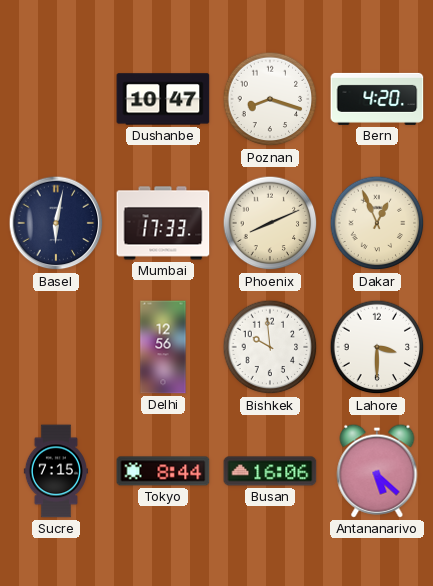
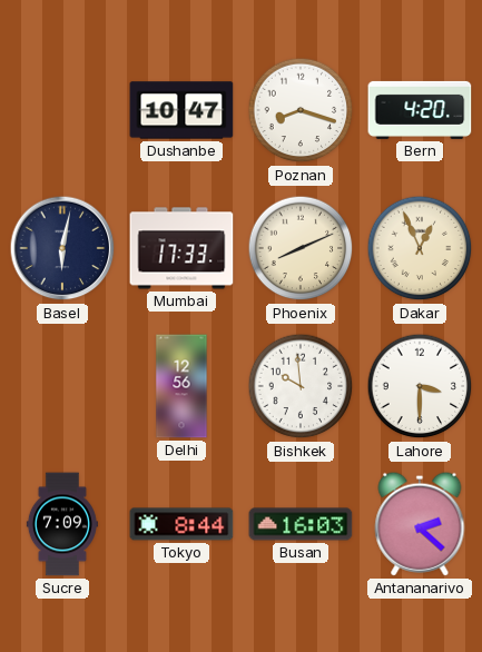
Sucre: 7:15 -> 7:09
Busan: 16:06 -> 16:03
Antananarivo: 5:22 -> 2:22
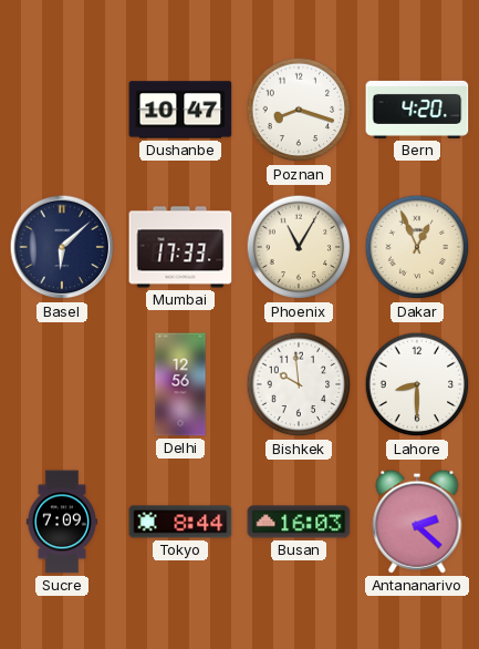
Basel: 6:02 -> 6:08
Phoenix: 8:11 -> 11:05
Lahore: 3:30 -> 8:30
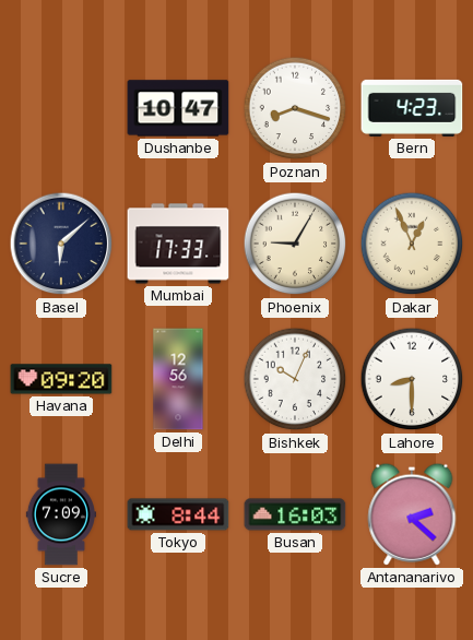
Bern: 4:20 -> 4:23
Phoenix: 11:05 -> 9:05
Havana: none -> 09:20
Bishkek: 9:59 -> 10:04
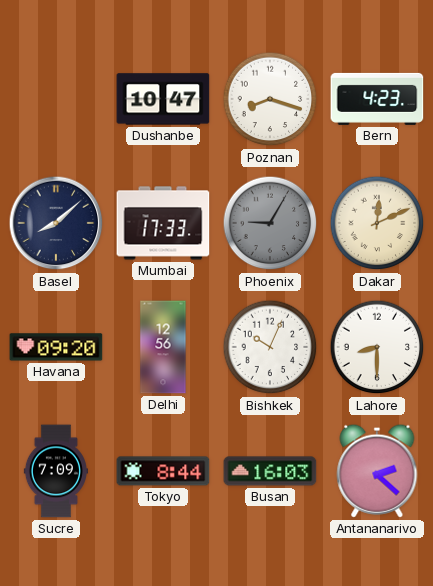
Basel: 6:08 -> 8:08
Phoenix dial: cream -> grey
Dakar: 12:56 -> 12:11
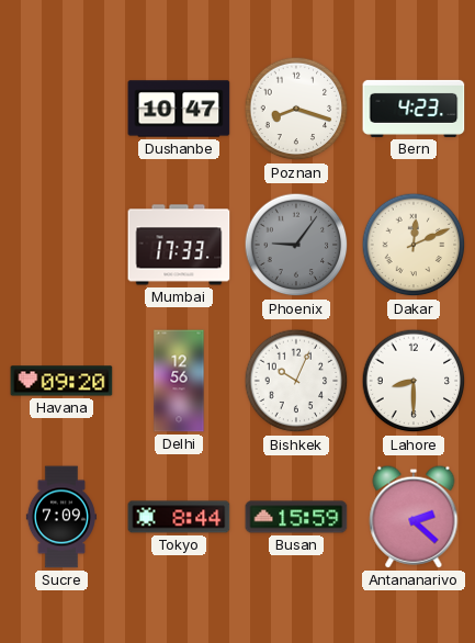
Basel: 8:08 -> none
Phoenix: 9:05 -> 9:06
Busan: 16:03 -> 15:59
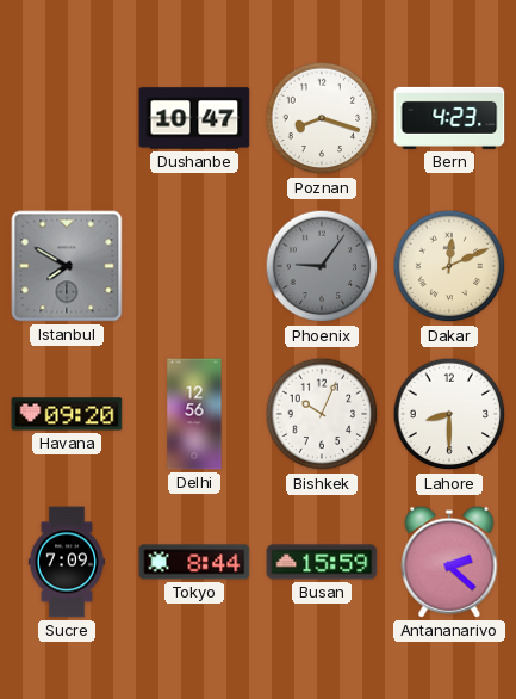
Istanbul: none -> 7:50
Mumbai: 17:33 -> none
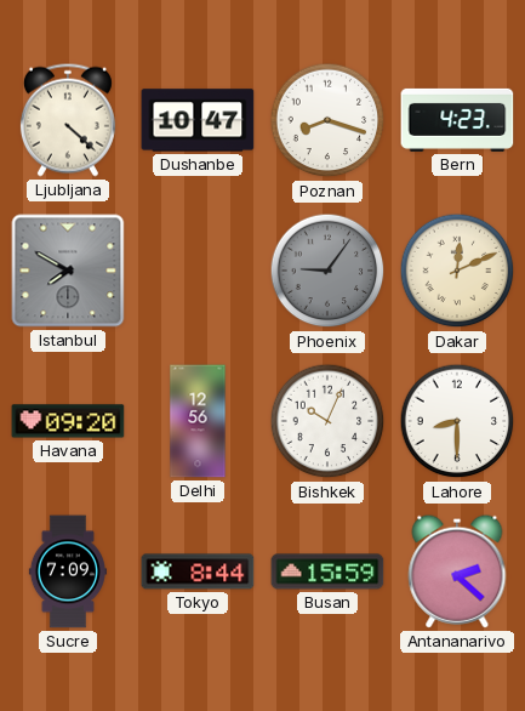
Ljubljana: none -> 4:22
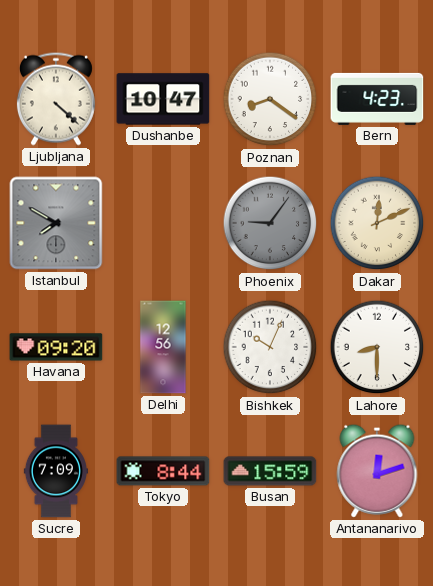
Poznan: 8:18 -> 8:21
Antananarivo: 2:22 -> 12:12
